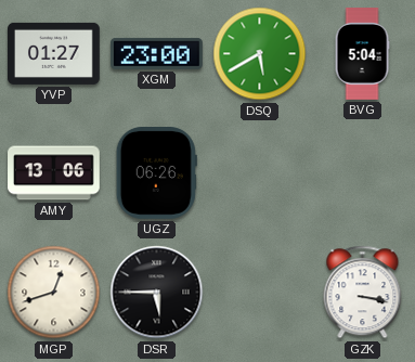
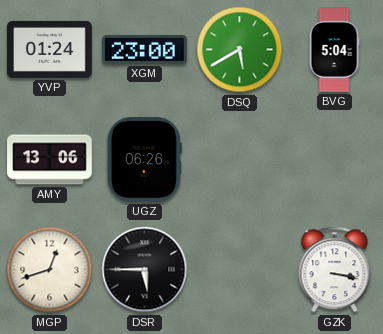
YVP: 01:27 -> 01:24
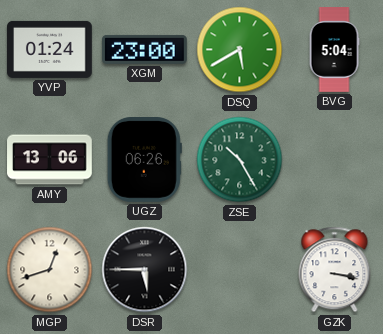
ZSE: none -> 10:25
